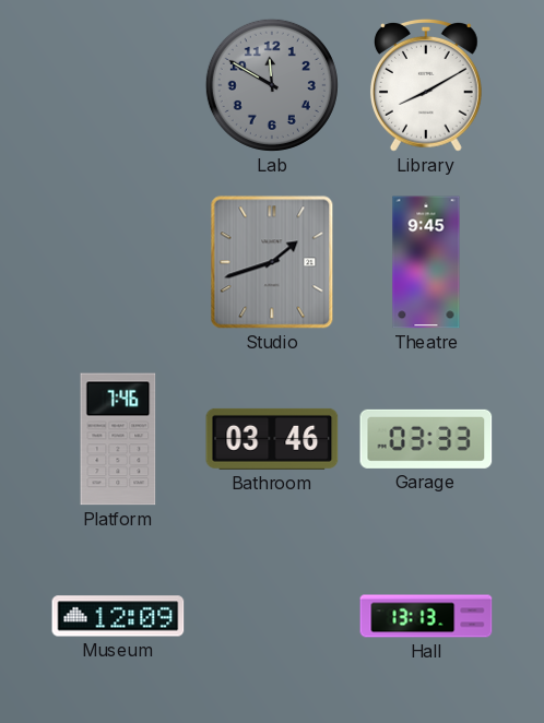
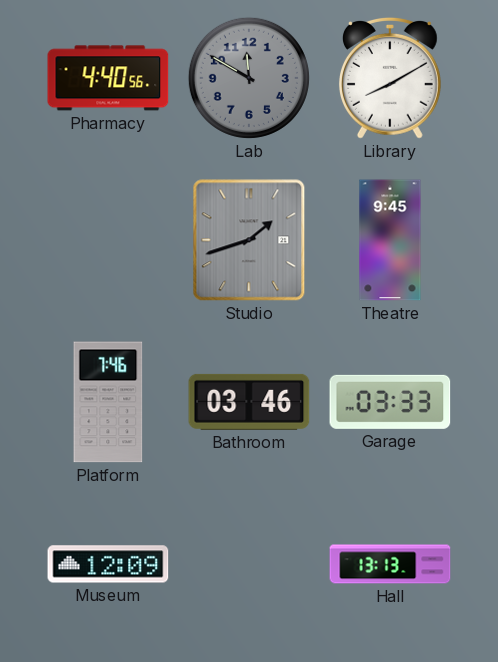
Pharmacy: none -> 4:40
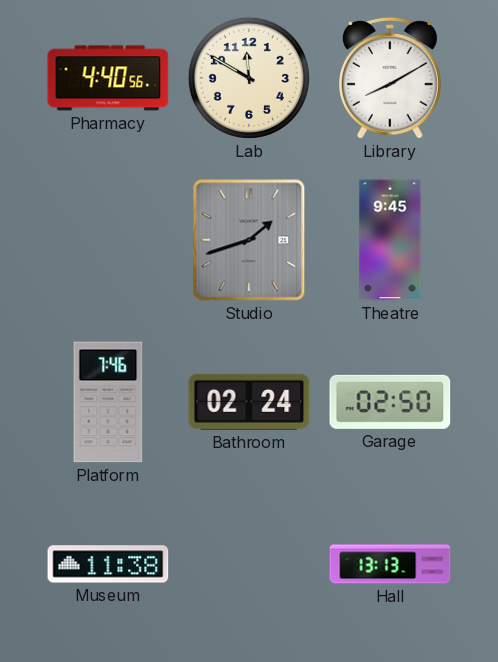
Lab dial: grey -> cream
Bathroom: 03:46 -> 02:24
Garage: 03:33 -> 02:50
Museum: 12:09 -> 11:38
